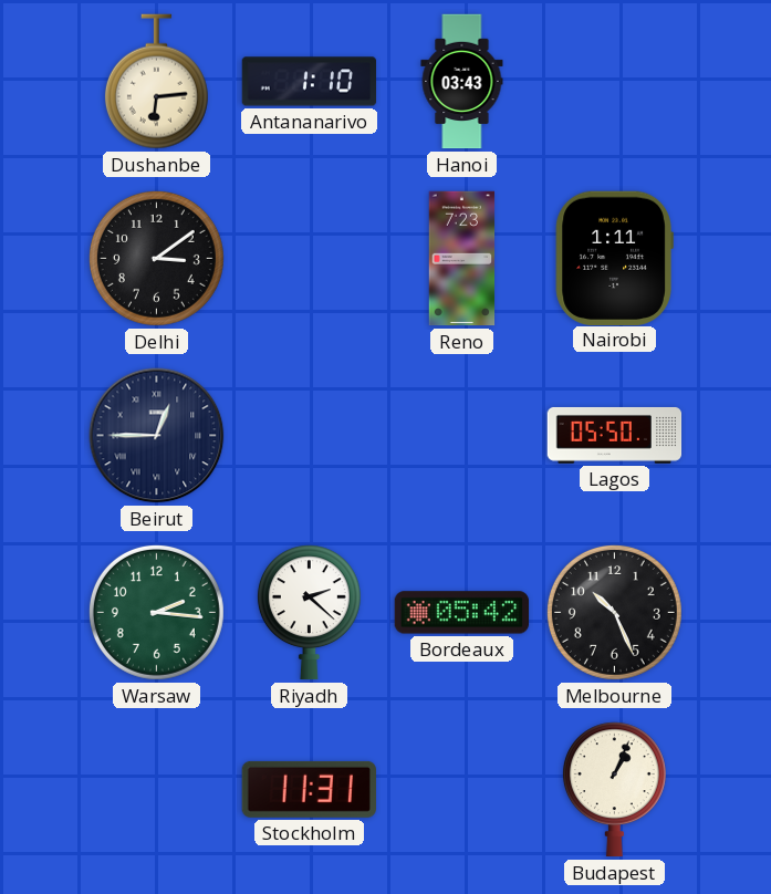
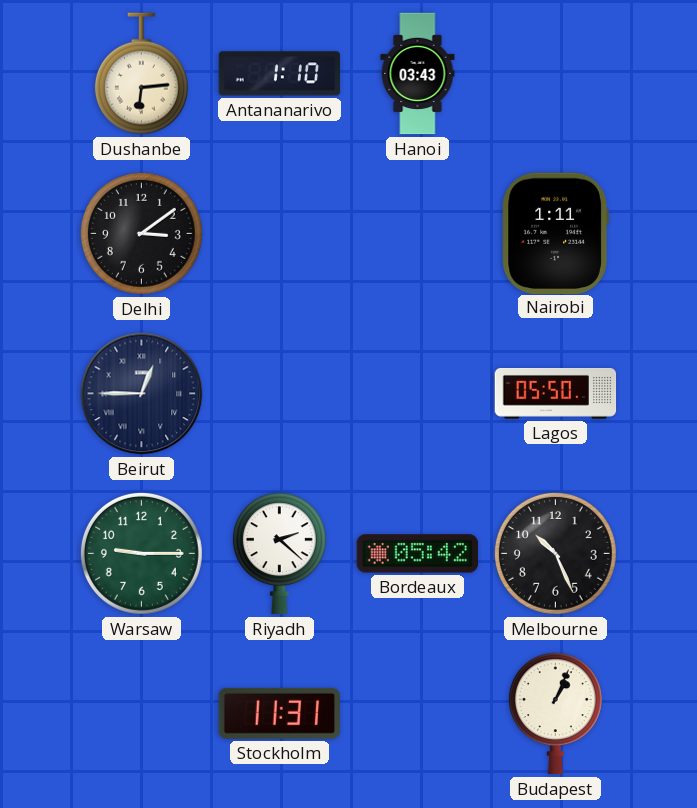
Reno: 7:23 -> none
Warsaw: 2:16 -> 9:15
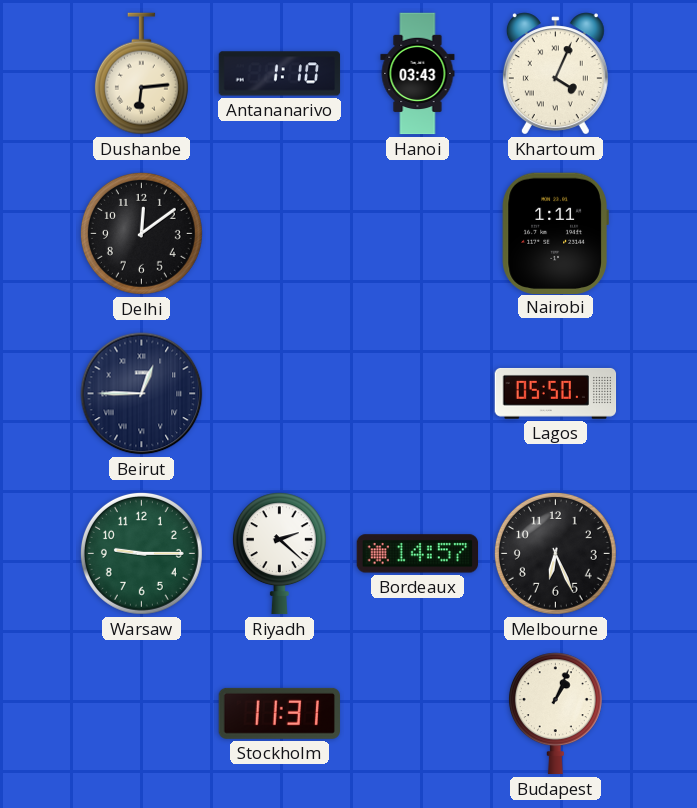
Khartoum: none -> 4:04
Delhi: 3:09 -> 12:09
Bordeaux: 05:42 -> 14:57
Melbourne: 10:26 -> 6:26
